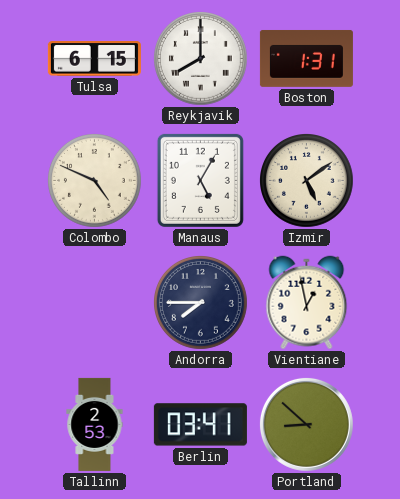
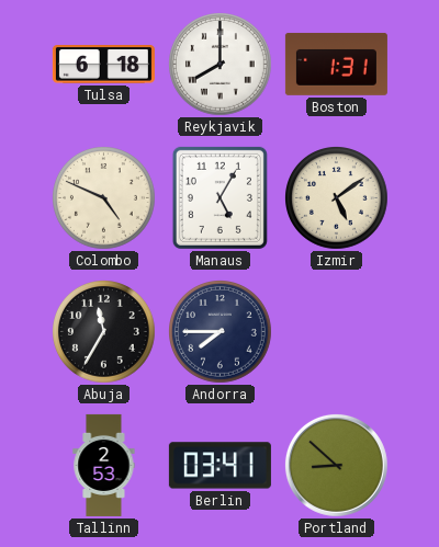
Tulsa: 6:15 -> 6:18
Abuja: none -> 11:35
Vientiane: 12:58 -> none
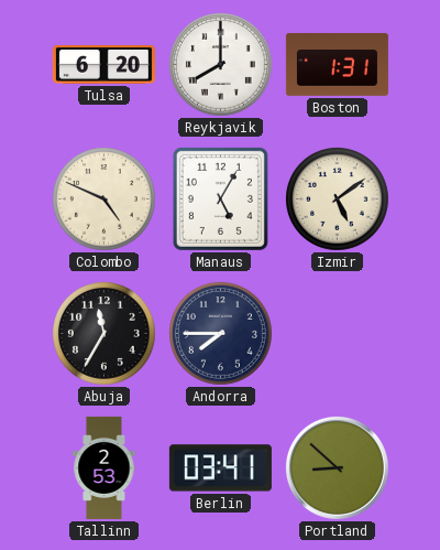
Tulsa: 6:18 -> 6:20
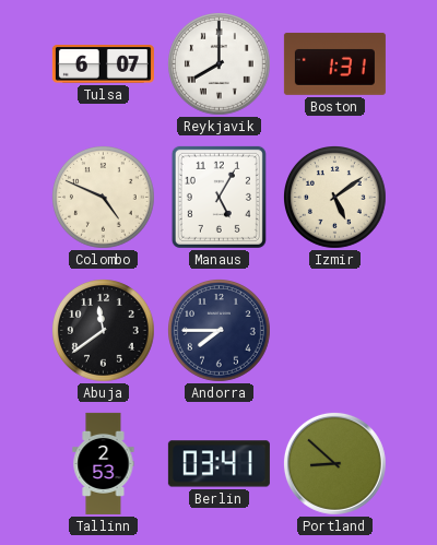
Tulsa: 6:20 -> 6:07
Abuja: 11:35 -> 11:39
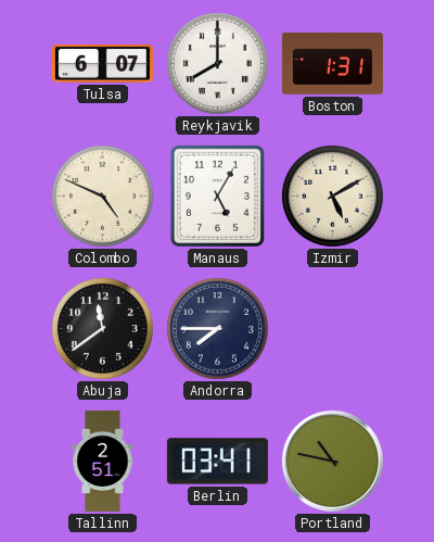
Izmir: 5:09 -> 5:10
Tallinn: 2:53 -> 2:51
Portland: 8:52 -> 10:47
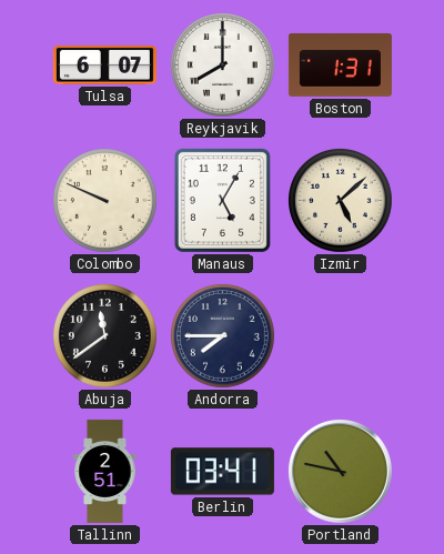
Colombo: 4:49 -> 9:49
Izmir: 5:10 -> 5:08
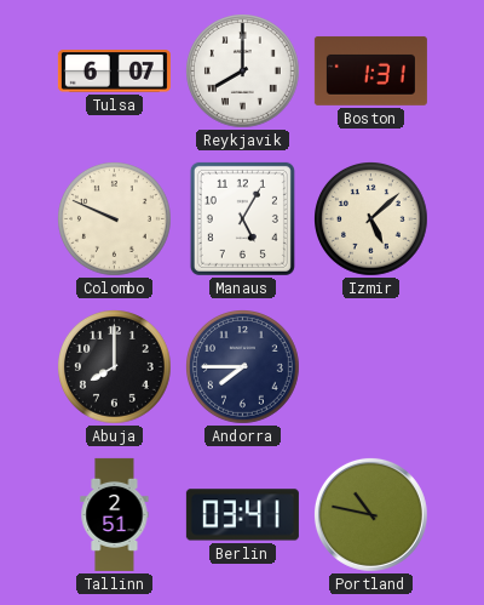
Abuja: 11:39 -> 8:00
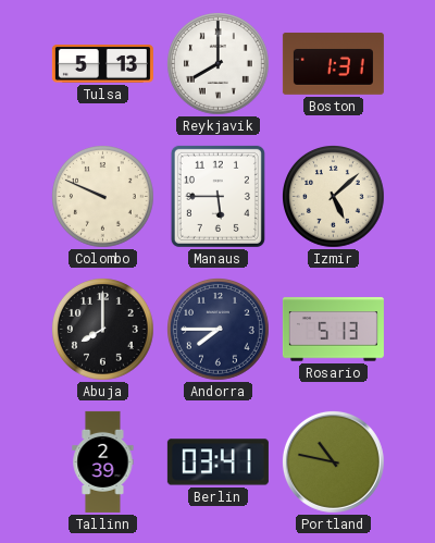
Tulsa: 6:07 -> 5:13
Manaus: 5:05 -> 5:45
Rosario: none -> 5:13
Tallinn: 2:51 -> 2:39
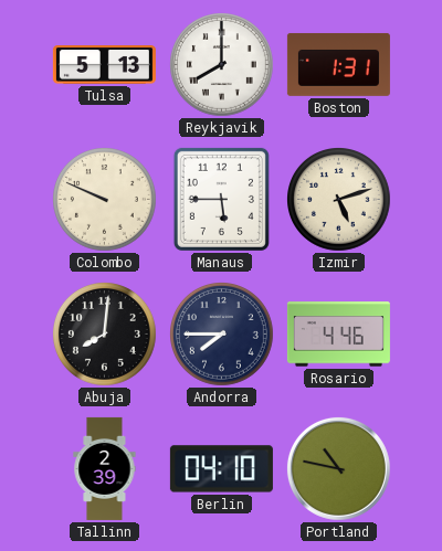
Izmir: 5:08 -> 5:12
Abuja: 8:00 -> 8:01
Rosario: 5:13 -> 4:46
Berlin: 03:41 -> 04:10
